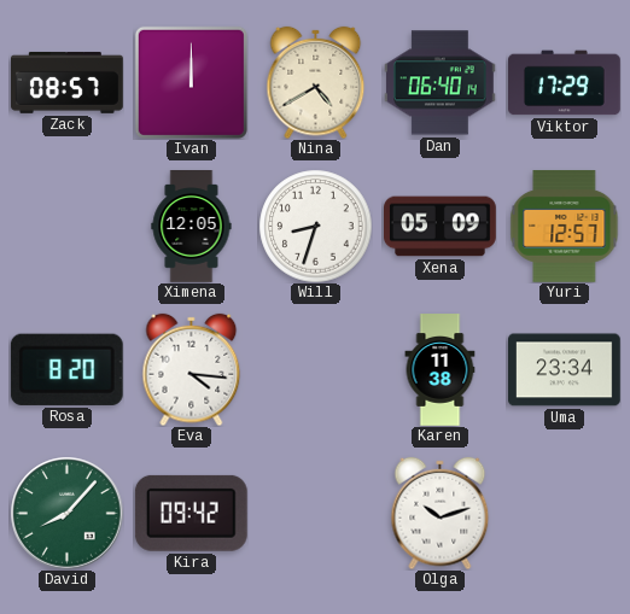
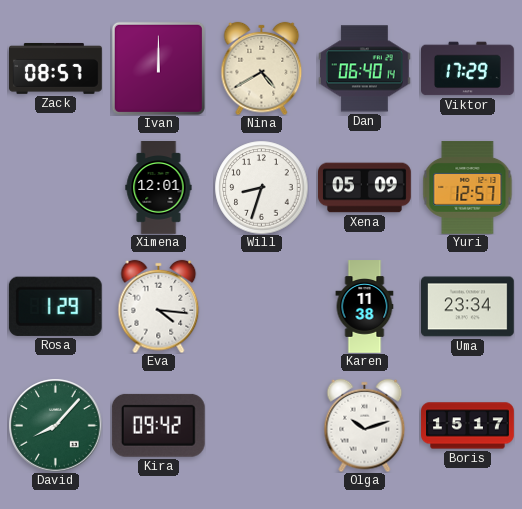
Ximena: 12:05 -> 12:01
Rosa: 8:20 -> 1:29
Boris: none -> 15:17
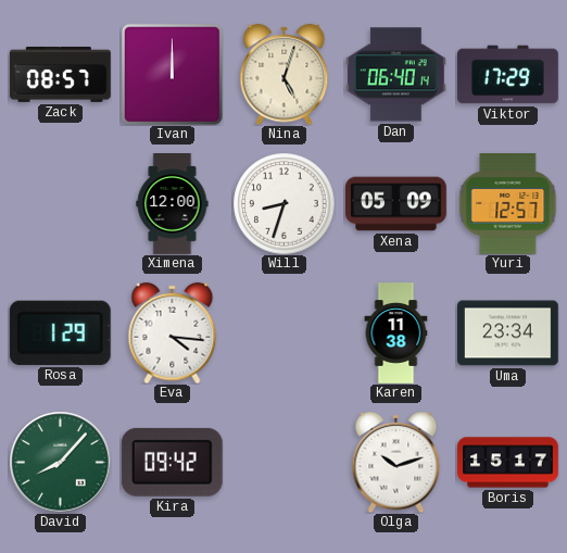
Nina: 4:40 -> 5:03
Ximena: 12:01 -> 12:00
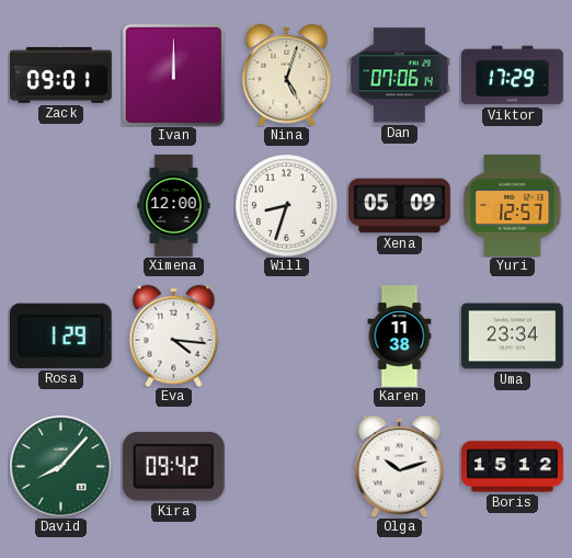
Zack: 08:57 -> 09:01
Dan: 06:40 -> 07:06
Boris: 15:17 -> 15:12
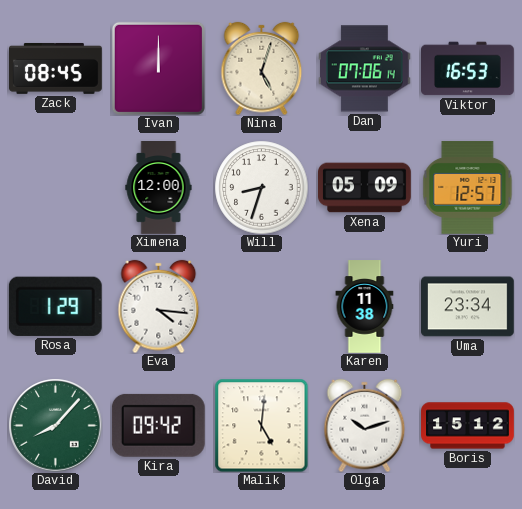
Zack: 09:01 -> 08:45
Viktor: 17:29 -> 16:53
Malik: none -> 5:01
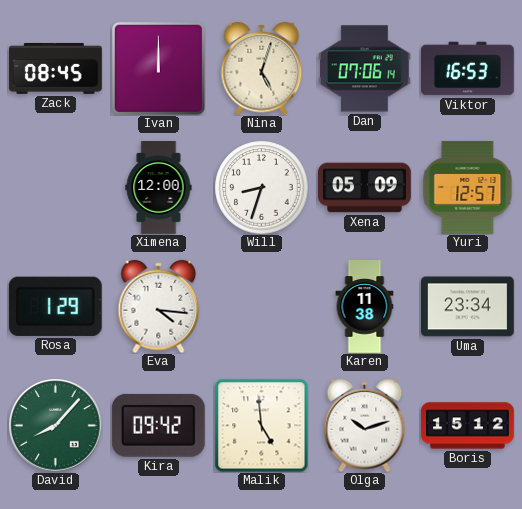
Malik: 5:01 -> 4:59
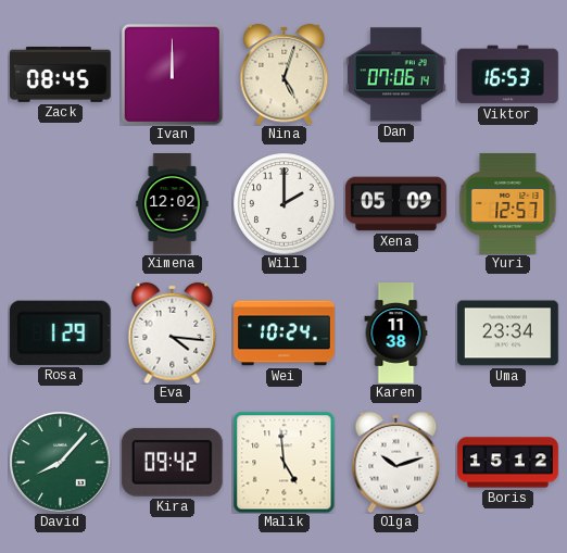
Ximena: 12:00 -> 12:02
Will: 8:33 -> 2:00
Wei: none -> 10:24
